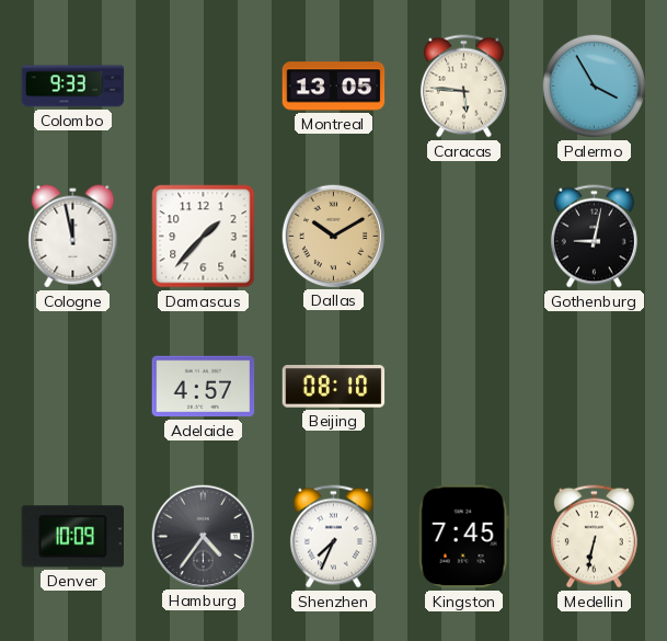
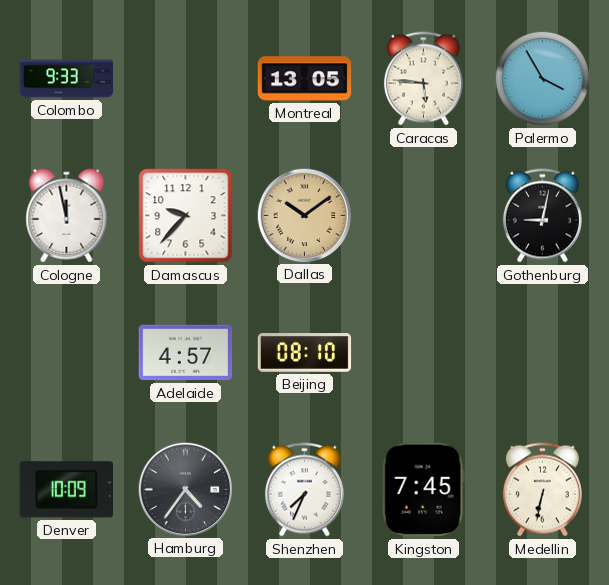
Damascus: 1:37 -> 9:37
Dallas: 10:10 -> 10:09
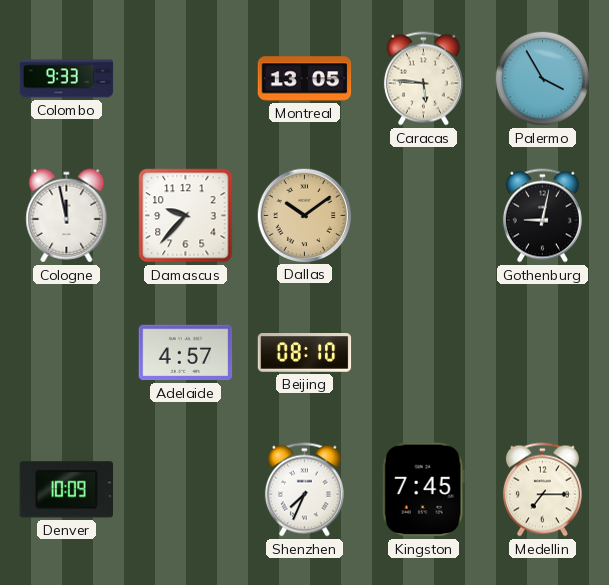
Hamburg: 4:36 -> none
Medellin: 6:32 -> 7:15
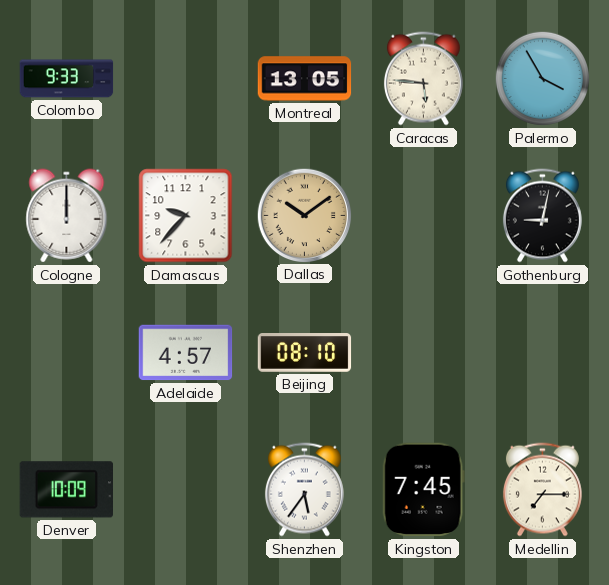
Cologne: 11:58 -> 12:00
Shenzhen: 7:34 -> 5:36
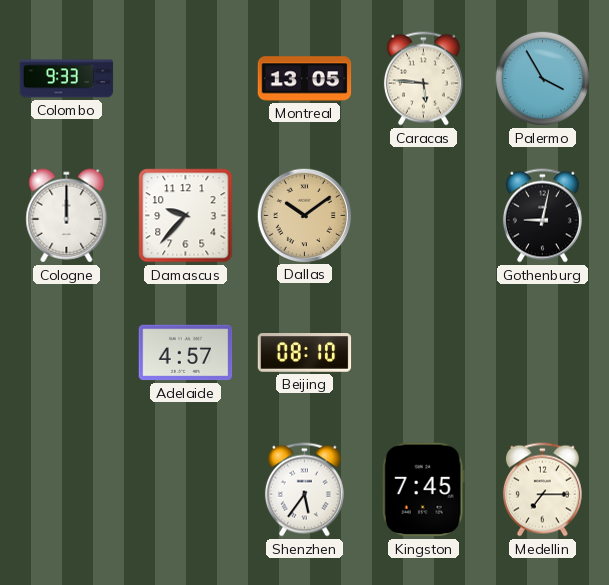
Denver: 10:09 -> none
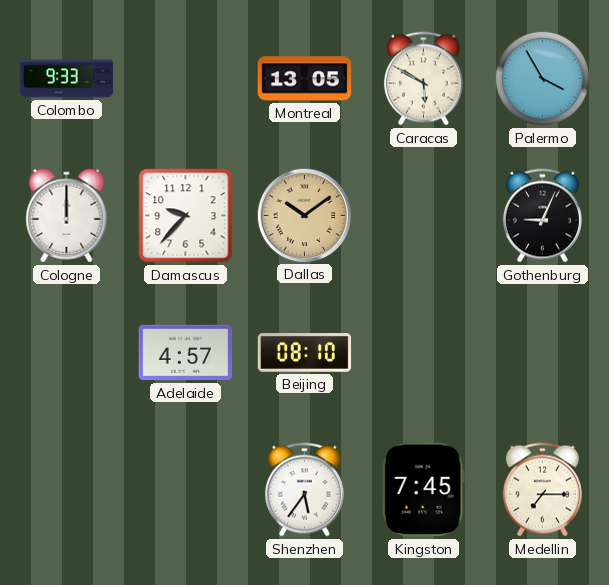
Caracas: 5:46 -> 5:50
Gothenburg: 9:02 -> 9:04
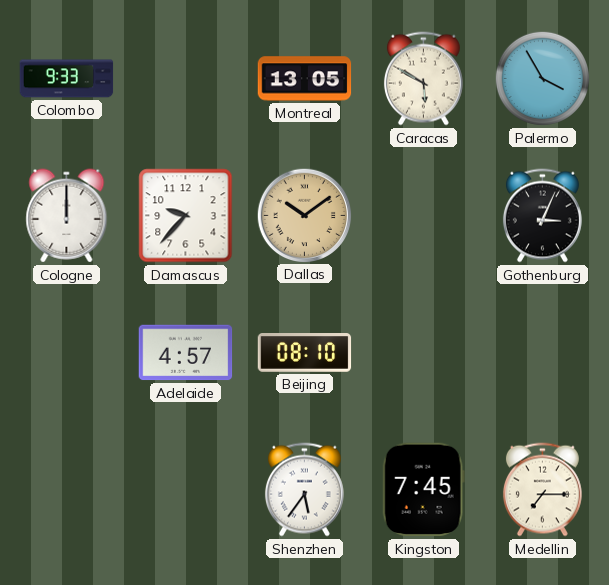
Gothenburg: 9:04 -> 3:04
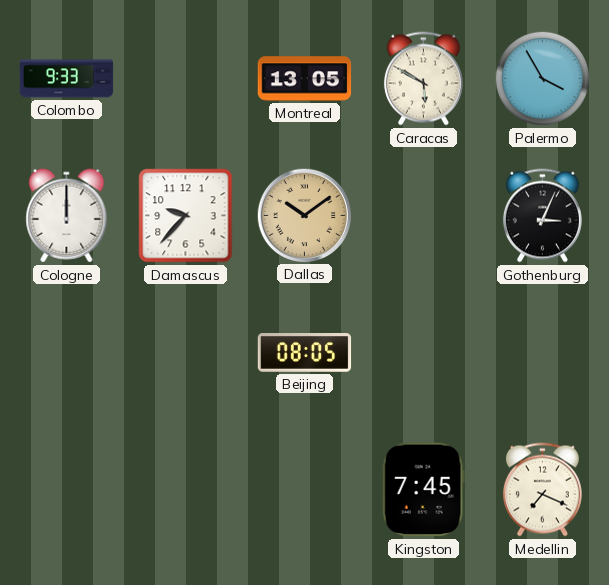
Adelaide: 4:57 -> none
Beijing: 08:10 -> 08:05
Shenzhen: 5:36 -> none
Medellin: 7:15 -> 7:19
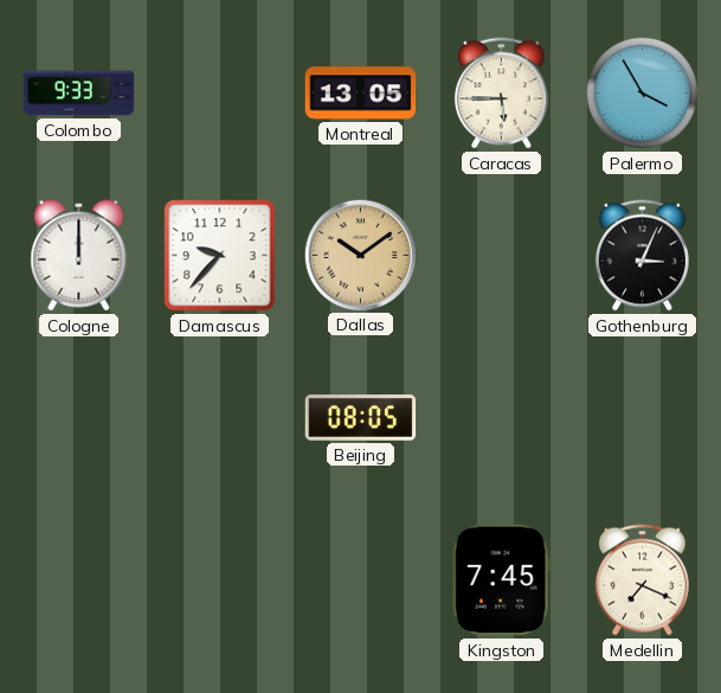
Caracas: 5:50 -> 5:45
